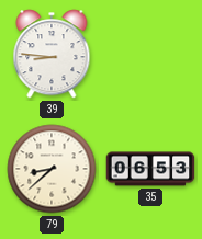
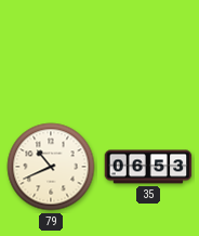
39: 8:46 -> none
79: 8:38 -> 10:41
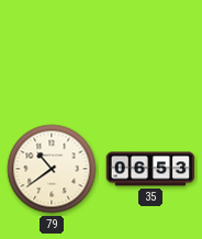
79: 10:41 -> 10:39
